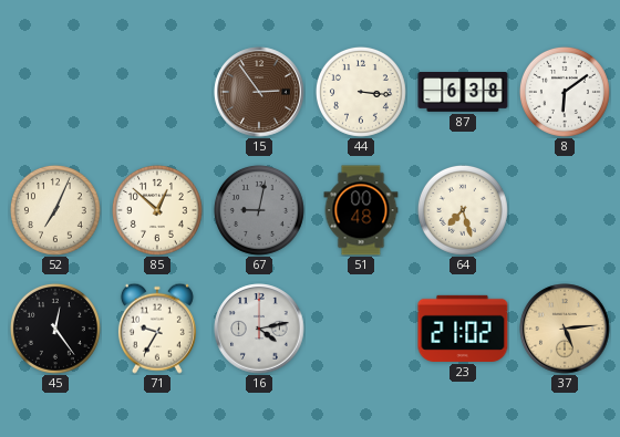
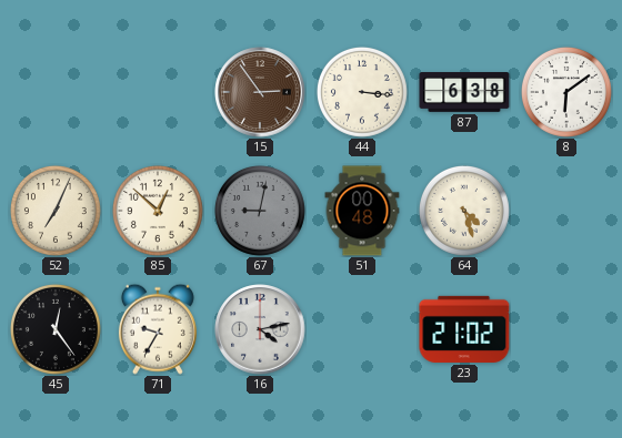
64: 7:27 -> 4:27
37: 5:14 -> none
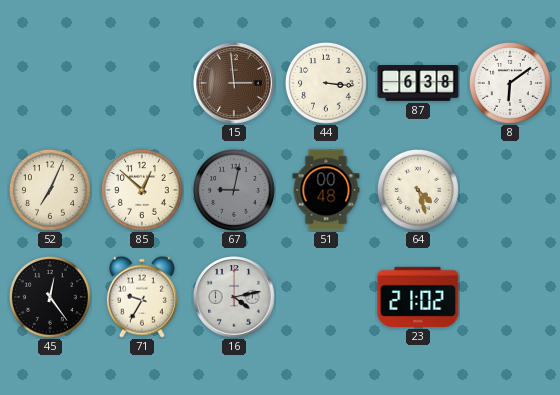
15: 2:54 -> 2:59
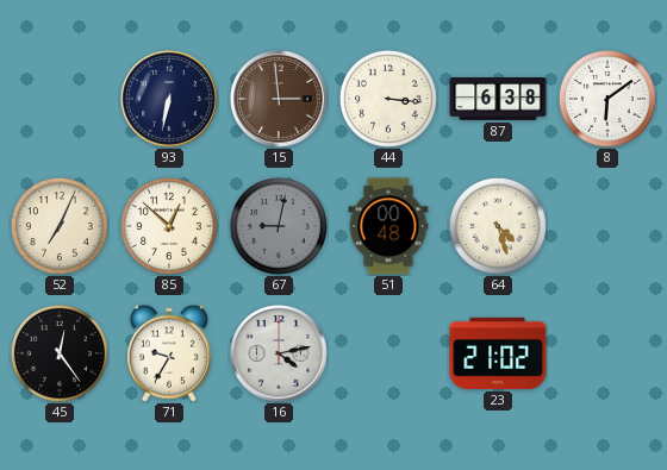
93: none -> 6:32
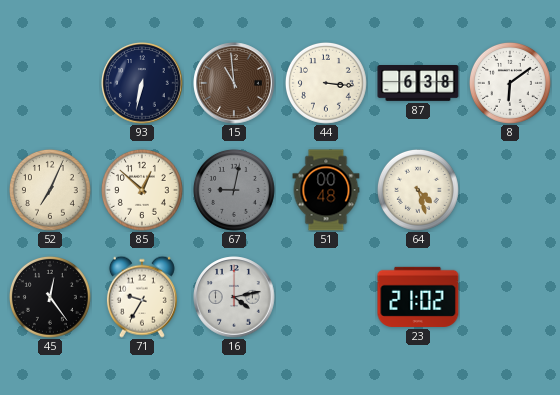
15: 2:59 -> 10:59
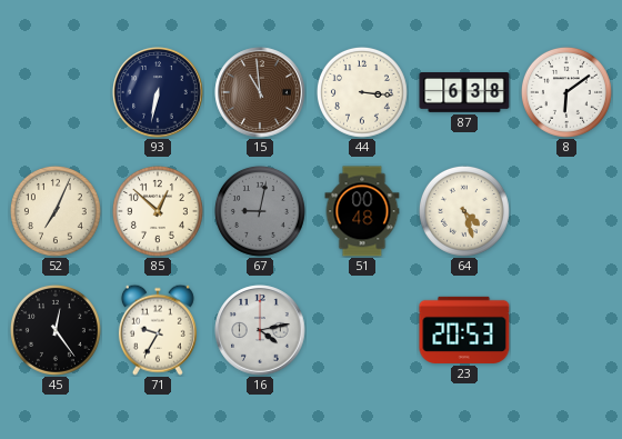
23: 21:02 -> 20:53
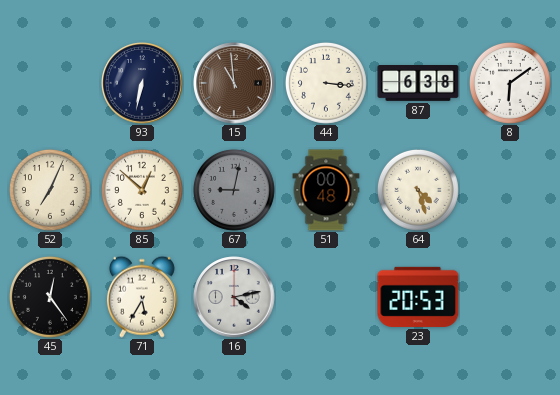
71: 9:35 -> 5:35
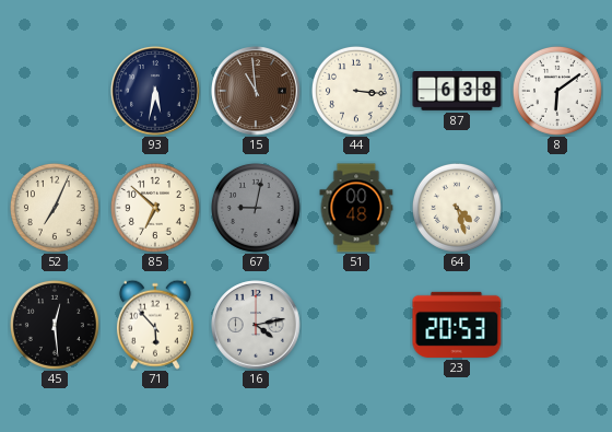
93: 6:32 -> 5:32
85: 12:52 -> 6:52
45: 12:24 -> 12:29
71: 5:35 -> 5:53
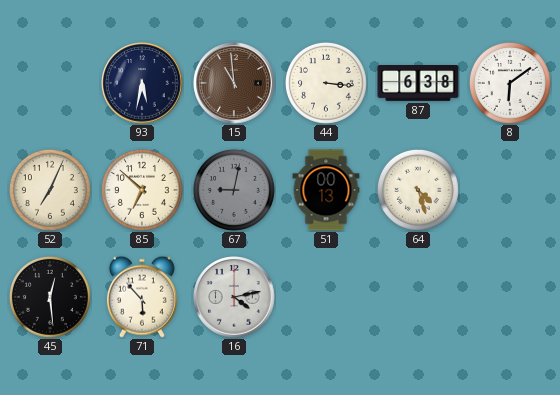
51: 00:48 -> 00:13
23: 20:53 -> none
